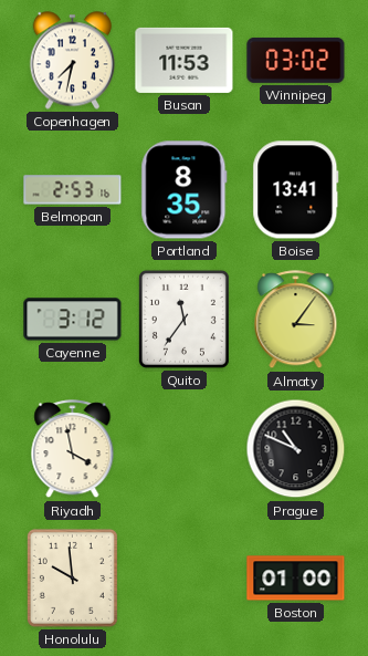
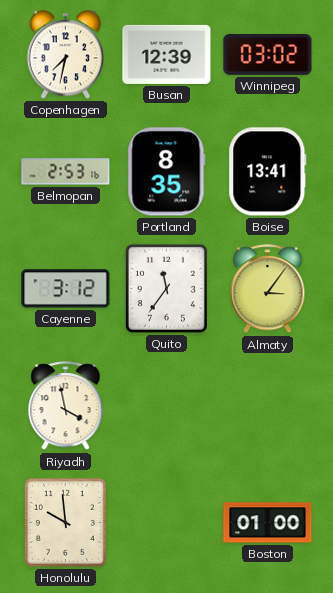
Busan: 11:53 -> 12:39
Prague: 10:49 -> none
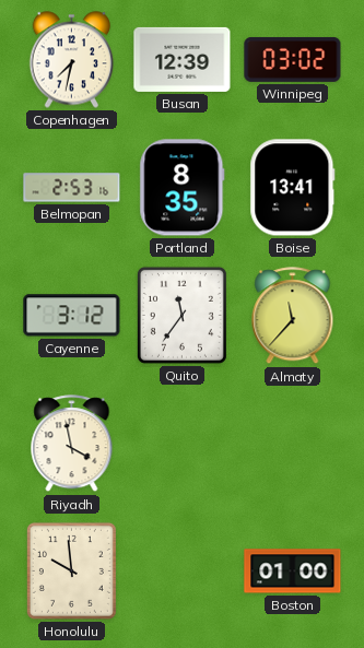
Almaty: 3:06 -> 11:37
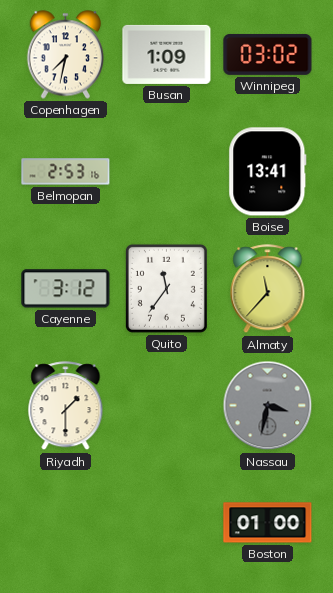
Busan: 12:39 -> 1:09
Portland: 8:35 -> none
Riyadh: 3:58 -> 1:30
Nassau: none -> 3:32
Honolulu: 9:59 -> none
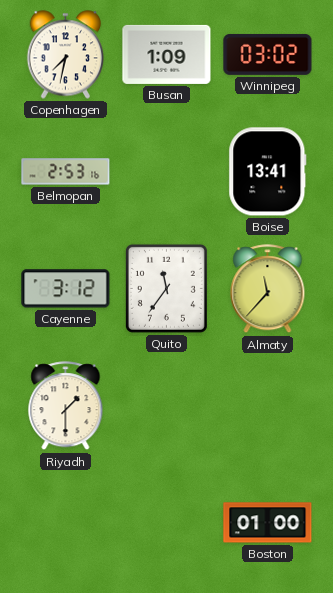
Nassau: 3:32 -> none
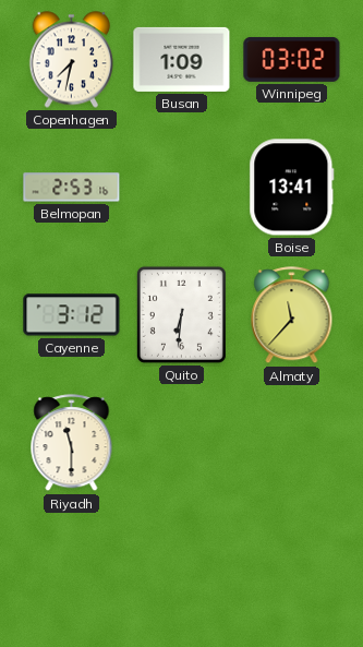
Quito: 11:36 -> 6:31
Riyadh: 1:30 -> 11:30
Boston: 01:00 -> none
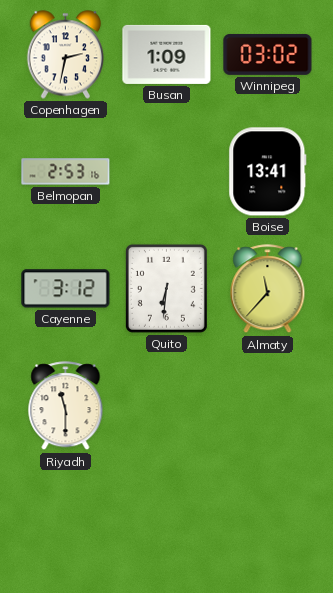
Copenhagen: 7:32 -> 2:32
